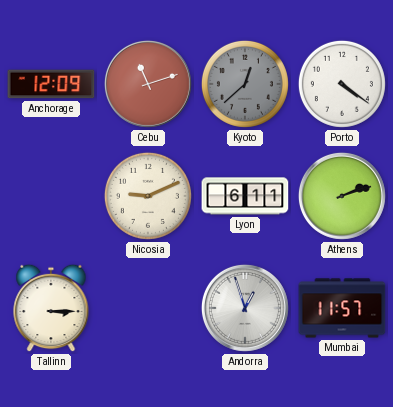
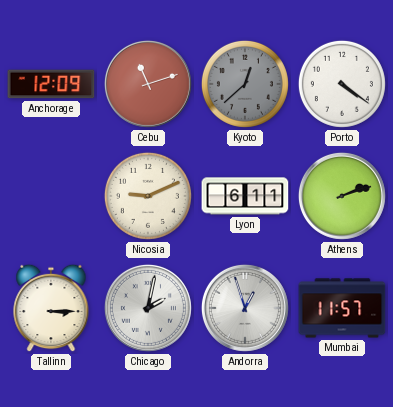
Chicago: none -> 2:02
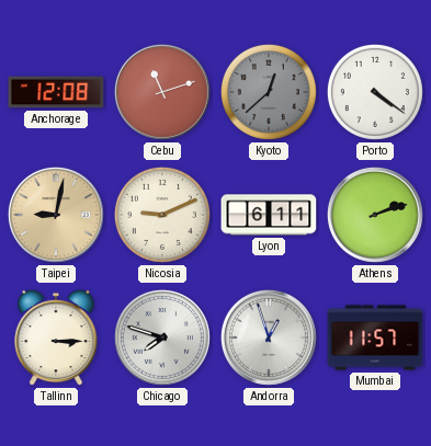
Anchorage: 12:09 -> 12:08
Taipei: none -> 9:02
Chicago: 2:02 -> 7:48
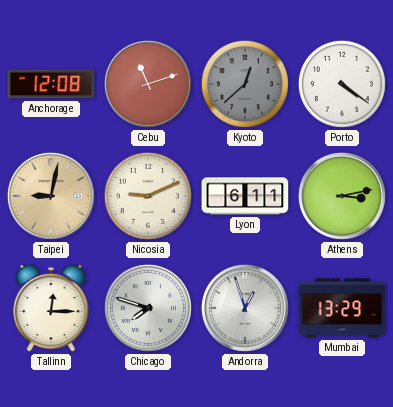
Athens: 2:12 -> 3:13
Tallinn: 3:15 -> 12:15
Mumbai: 11:57 -> 13:29
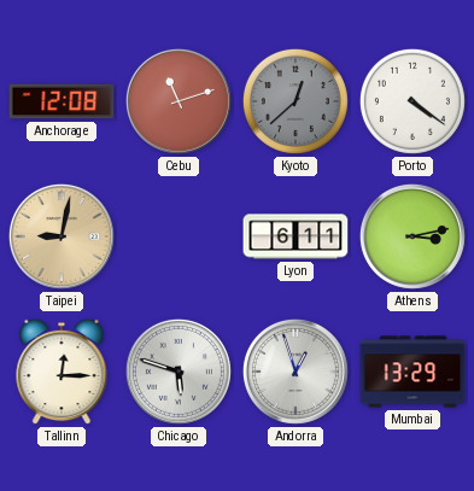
Nicosia: 9:11 -> none
Chicago: 7:48 -> 5:48
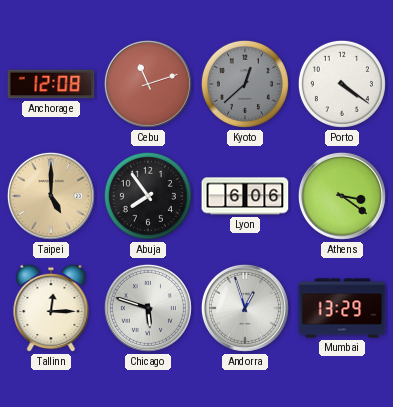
Taipei: 9:02 -> 5:00
Abuja: none -> 7:54
Lyon: 6:11 -> 6:06
Athens: 3:13 -> 3:21
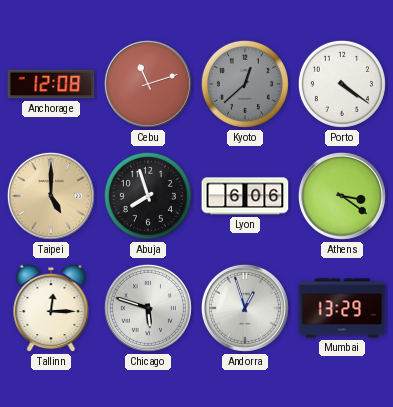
Abuja: 7:54 -> 7:57
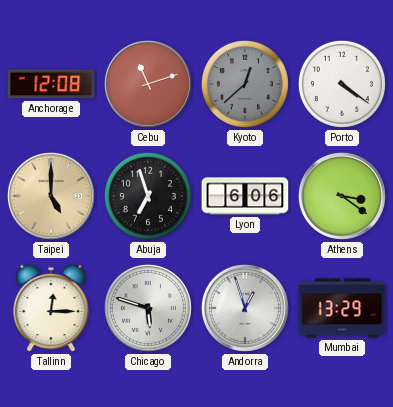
Abuja: 7:57 -> 6:57
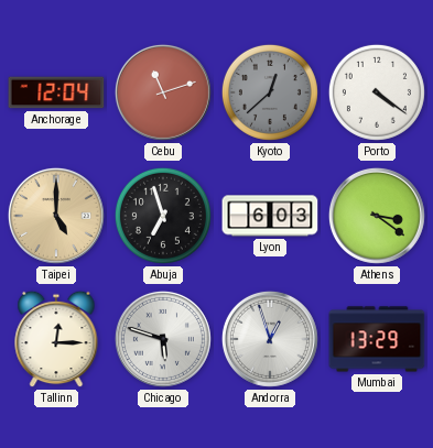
Anchorage: 12:08 -> 12:04
Lyon: 6:06 -> 6:03
